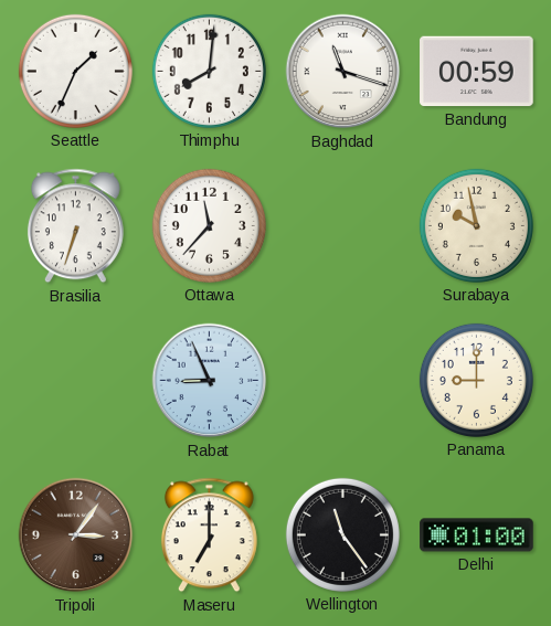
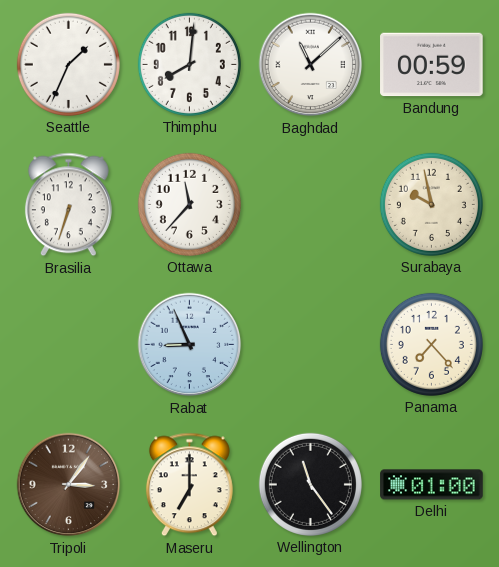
Baghdad: 11:18 -> 11:08
Panama: 9:00 -> 7:23
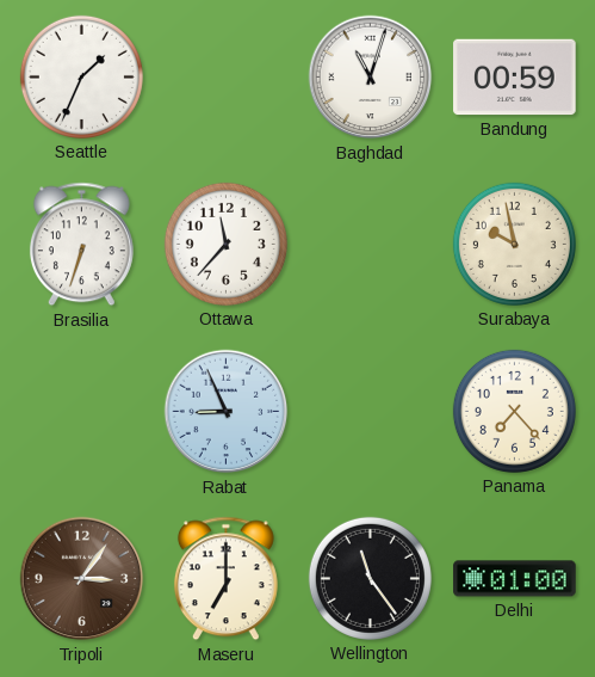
Thimphu: 8:01 -> none
Baghdad: 11:08 -> 11:03
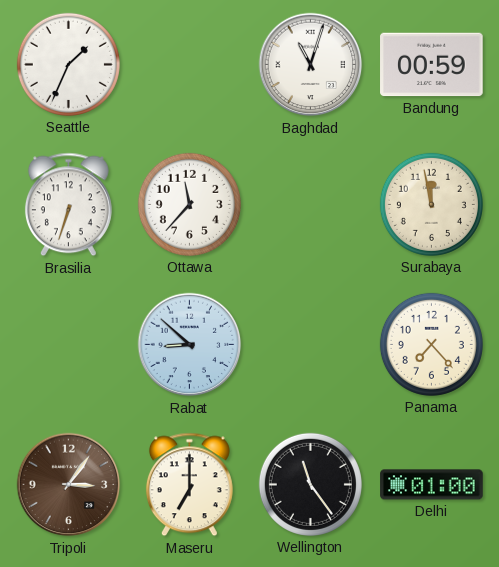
Surabaya: 9:58 -> 11:58
Rabat: 8:56 -> 8:52
